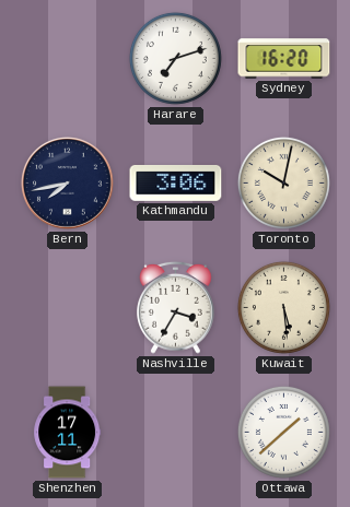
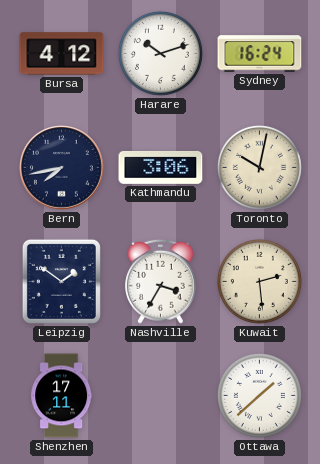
Bursa: none -> 4:12
Harare: 7:12 -> 10:12
Sydney: 16:20 -> 16:24
Leipzig: none -> 1:51
Kuwait: 5:29 -> 2:29
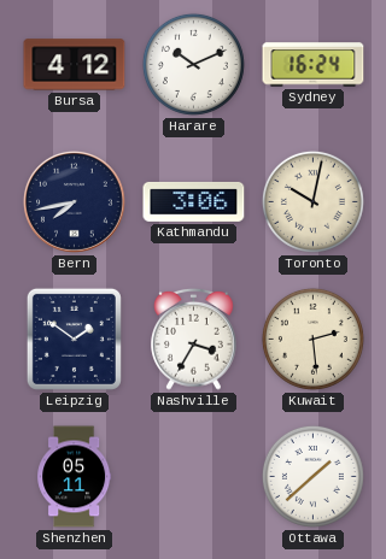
Harare: 10:12 -> 10:11
Shenzhen: 17:11 -> 05:11
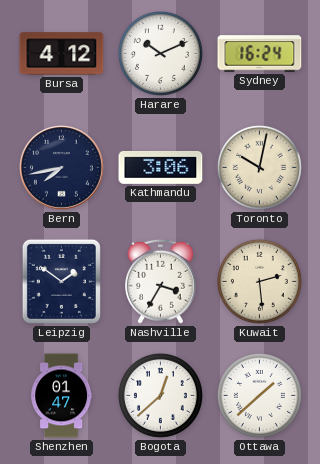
Shenzhen: 05:11 -> 01:47
Bogota: none -> 12:38
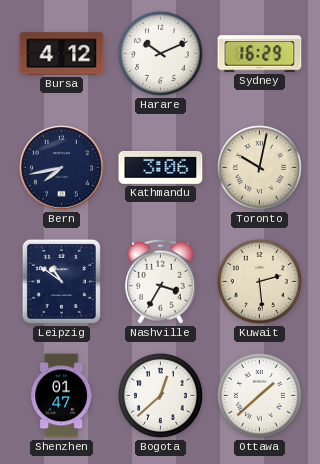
Sydney: 16:24 -> 16:29
Leipzig: 1:51 -> 10:51
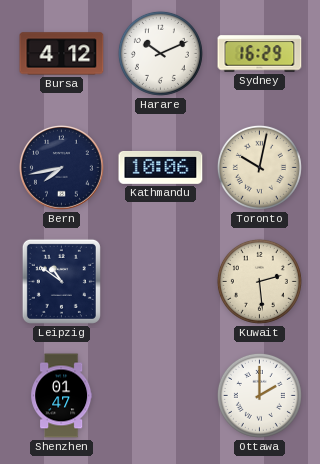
Kathmandu: 3:06 -> 10:06
Nashville: 3:35 -> none
Bogota: 12:38 -> none
Ottawa: 1:38 -> 2:00
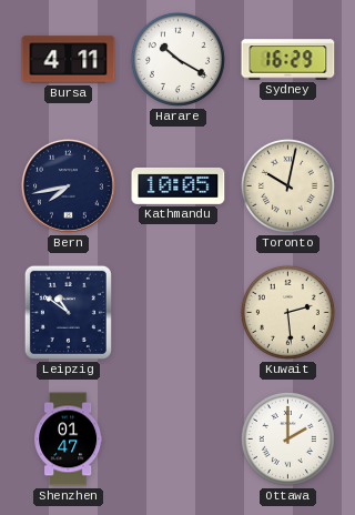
Bursa: 4:12 -> 4:11
Harare: 10:11 -> 10:20
Kathmandu: 10:06 -> 10:05
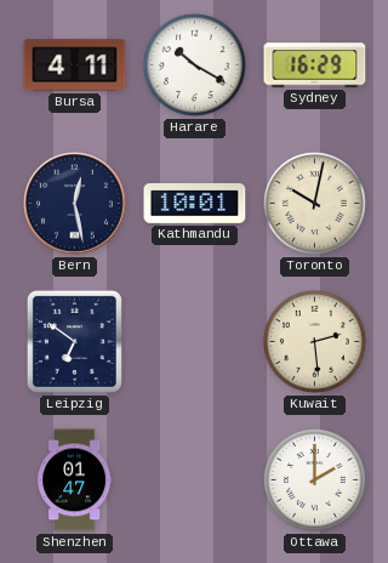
Bern: 7:43 -> 12:28
Kathmandu: 10:05 -> 10:01
Leipzig: 10:51 -> 6:51
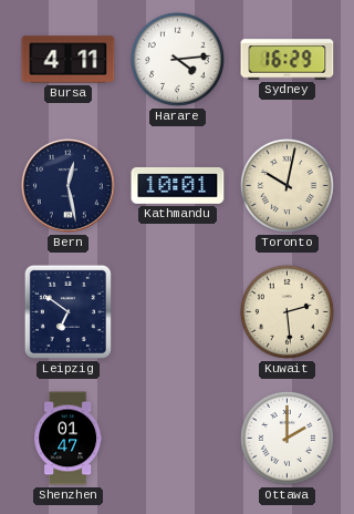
Harare: 10:20 -> 4:14
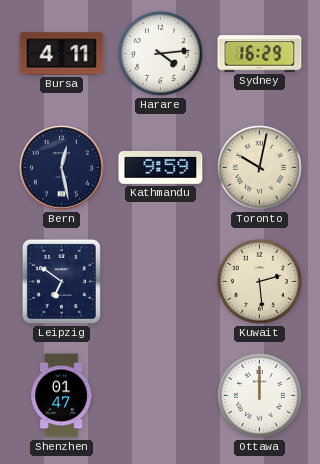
Kathmandu: 10:01 -> 9:59
Ottawa: 2:00 -> 12:00
